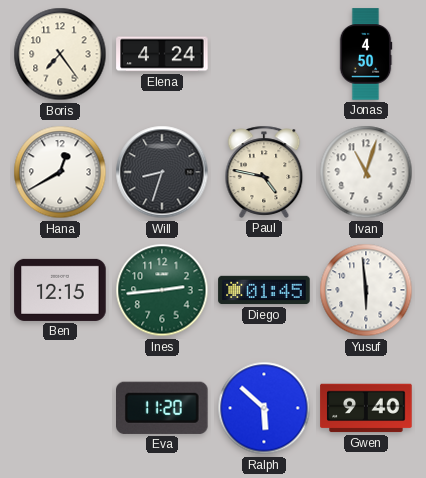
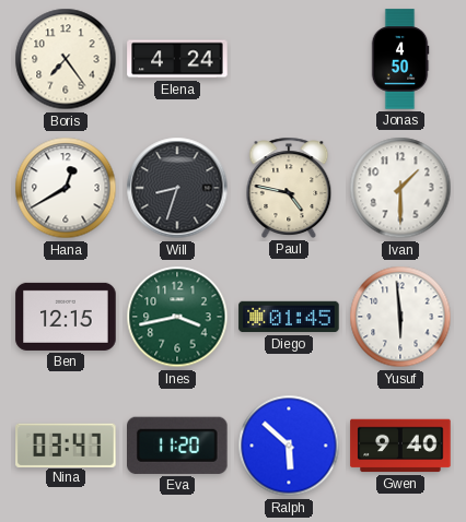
Ivan: 11:03 -> 1:30
Ines: 2:44 -> 3:43
Nina: none -> 03:47
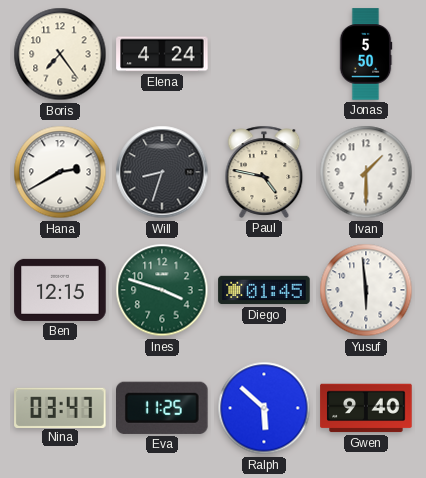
Jonas: 4:50 -> 5:50
Hana: 12:40 -> 2:40
Ines: 3:43 -> 3:48
Eva: 11:20 -> 11:25
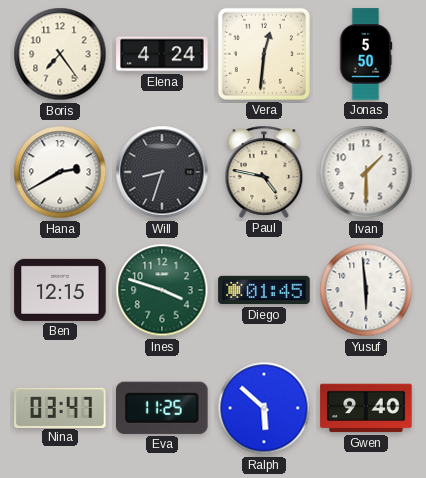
Vera: none -> 12:31
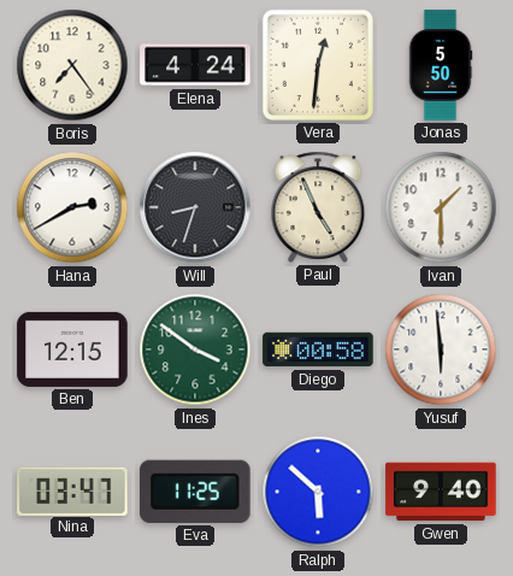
Paul: 4:47 -> 4:56
Ines: 3:48 -> 3:51
Diego: 01:45 -> 00:58
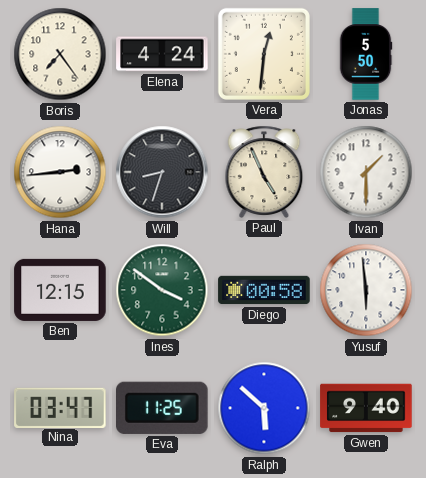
Hana: 2:40 -> 2:44
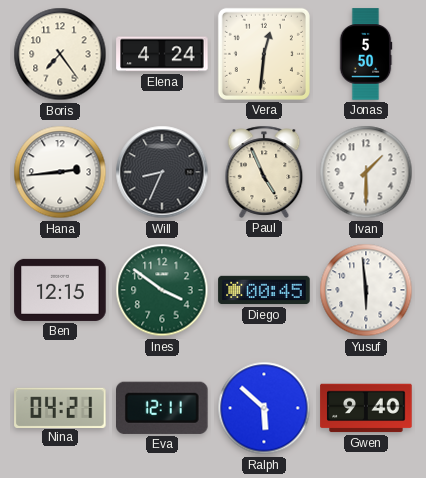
Will: 8:33 -> 8:34
Diego: 00:58 -> 00:45
Nina: 03:47 -> 04:21
Eva: 11:25 -> 12:11
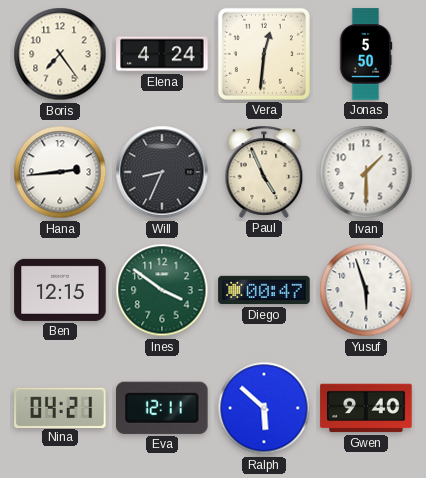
Diego: 00:45 -> 00:47
Yusuf: 5:59 -> 5:57
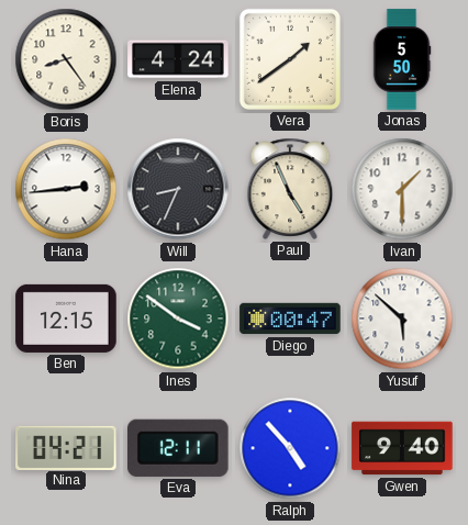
Boris: 7:24 -> 8:24
Vera: 12:31 -> 1:39
Yusuf: 5:57 -> 5:52
Ralph: 5:52 -> 4:53
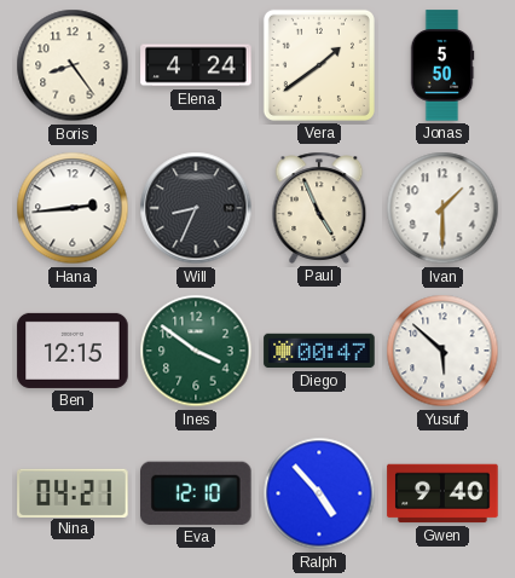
Eva: 12:11 -> 12:10
